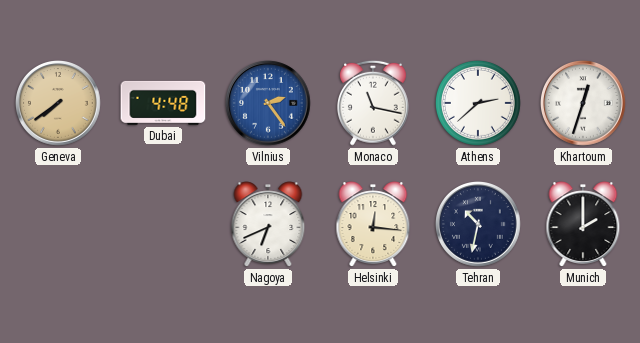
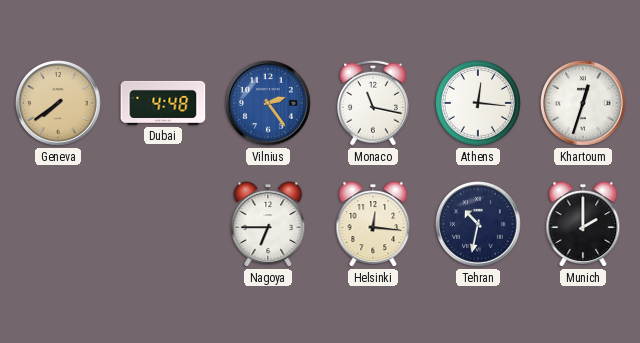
Athens: 2:38 -> 12:16
Nagoya: 6:41 -> 6:45
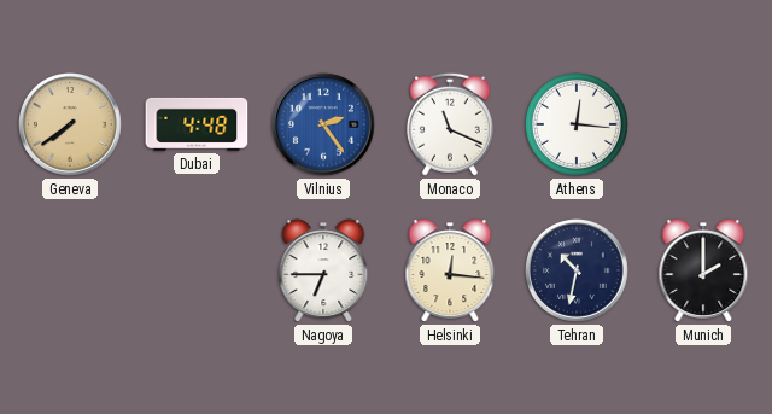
Monaco: 11:17 -> 11:19
Khartoum: 12:33 -> none
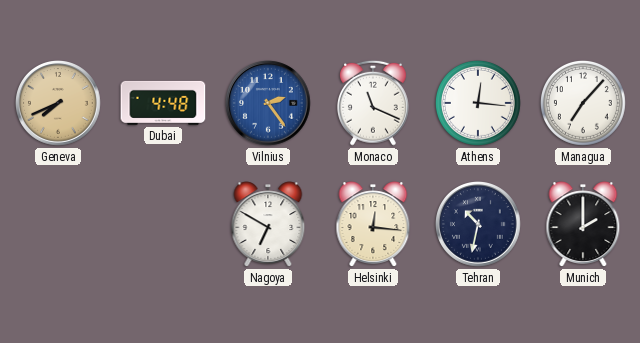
Geneva: 7:39 -> 7:41
Managua: none -> 7:07
Nagoya: 6:45 -> 6:50
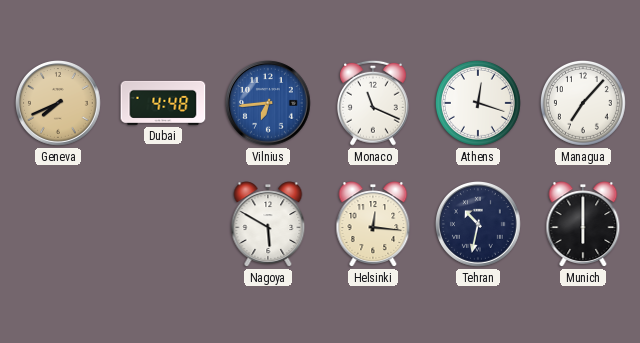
Vilnius: 2:24 -> 6:44
Athens: 12:16 -> 12:18
Nagoya: 6:50 -> 5:50
Munich: 2:00 -> 6:00
